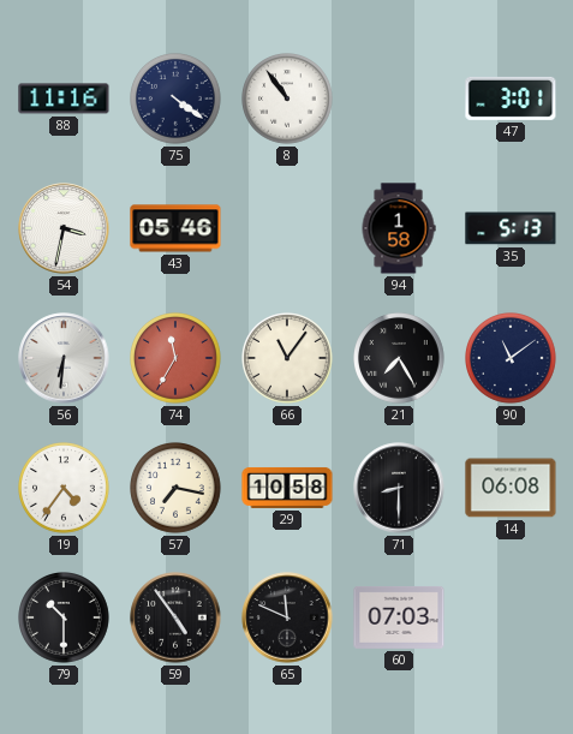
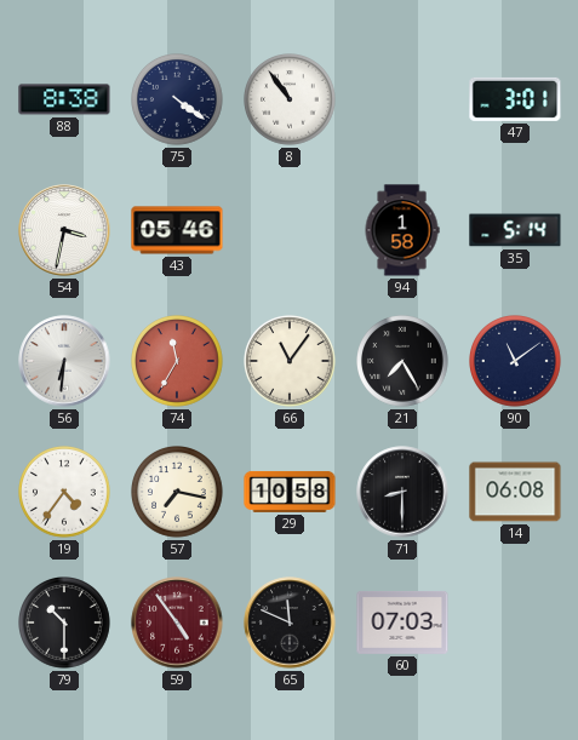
88: 11:16 -> 8:38
35: 5:13 -> 5:14
59 dial: black -> burgundy
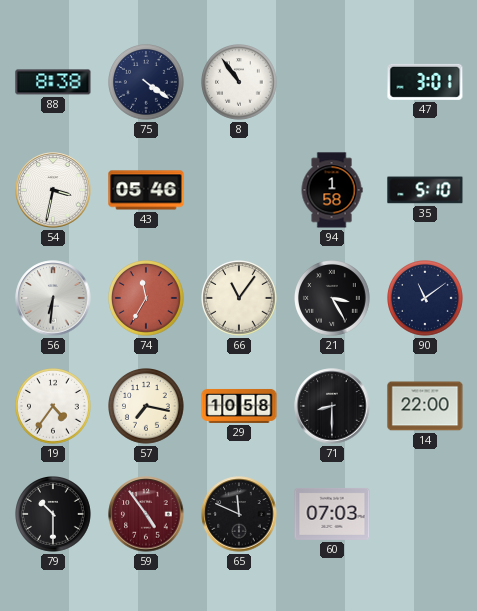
35: 5:14 -> 5:10
21: 7:25 -> 3:25
14: 06:08 -> 22:00
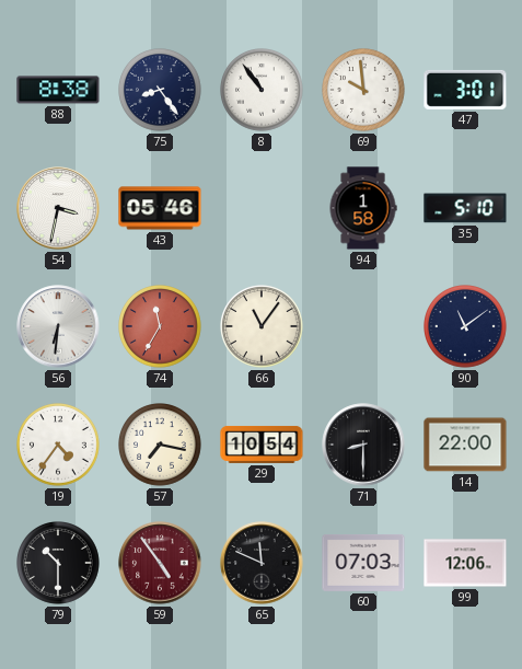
75: 4:21 -> 8:24
69: none -> 9:59
21: 3:25 -> none
29: 10:58 -> 10:54
99: none -> 12:06
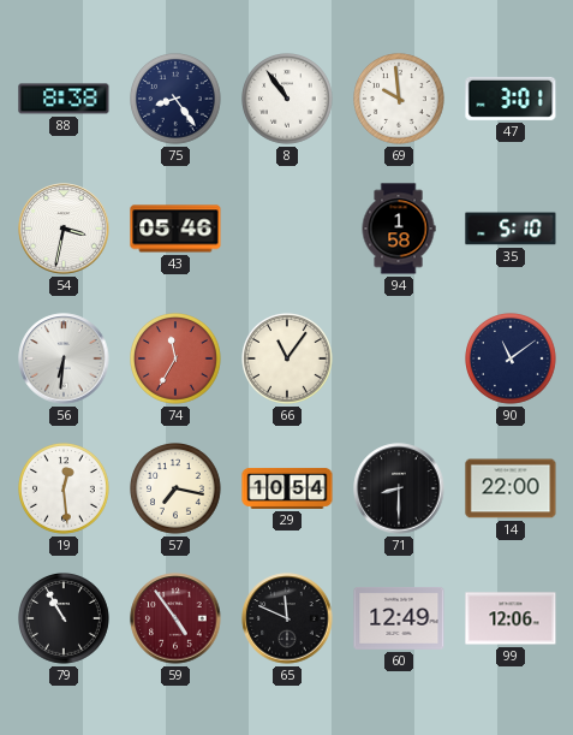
19: 4:36 -> 12:29
79: 10:30 -> 10:55
60: 07:03 -> 12:49
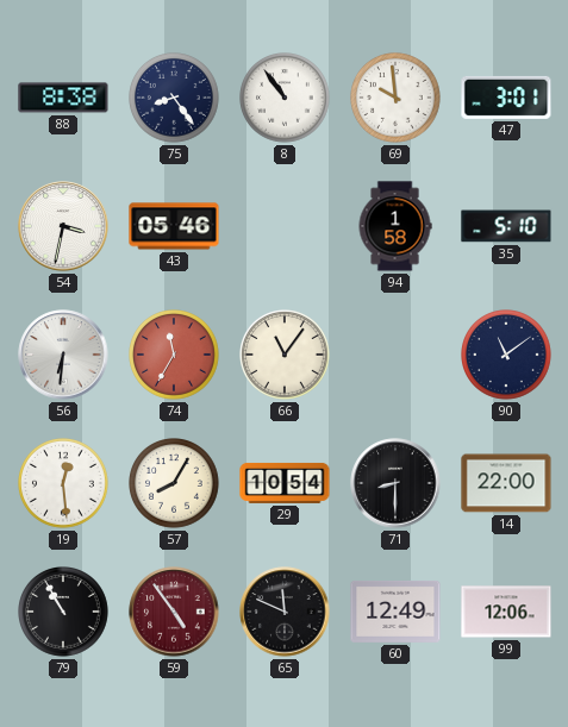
57: 7:17 -> 8:05
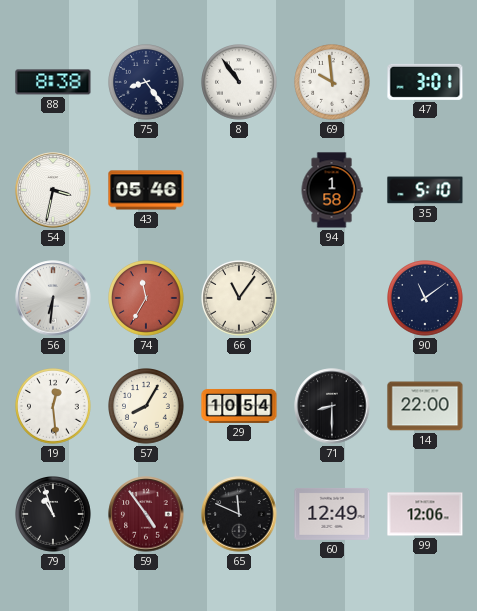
79: 10:55 -> 10:57
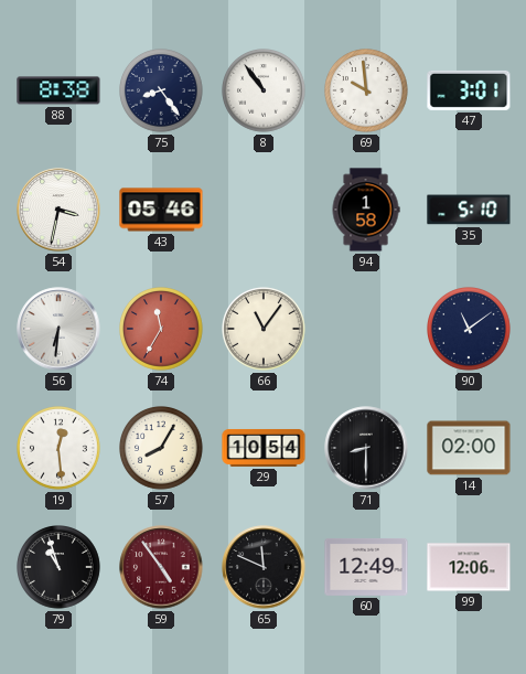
14: 22:00 -> 02:00
